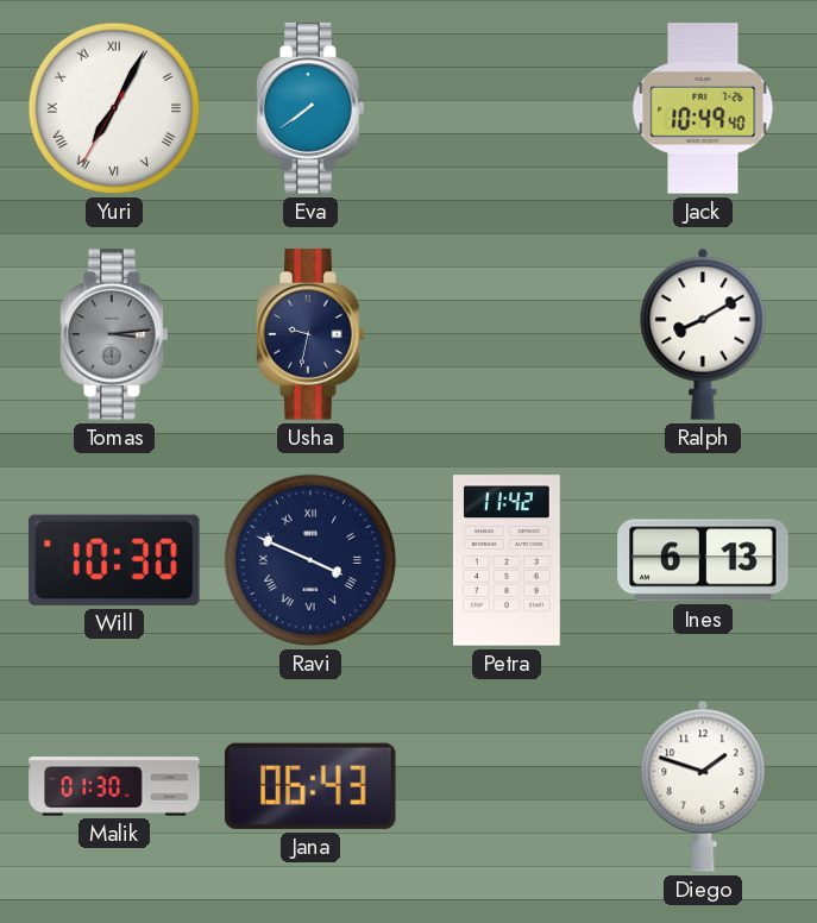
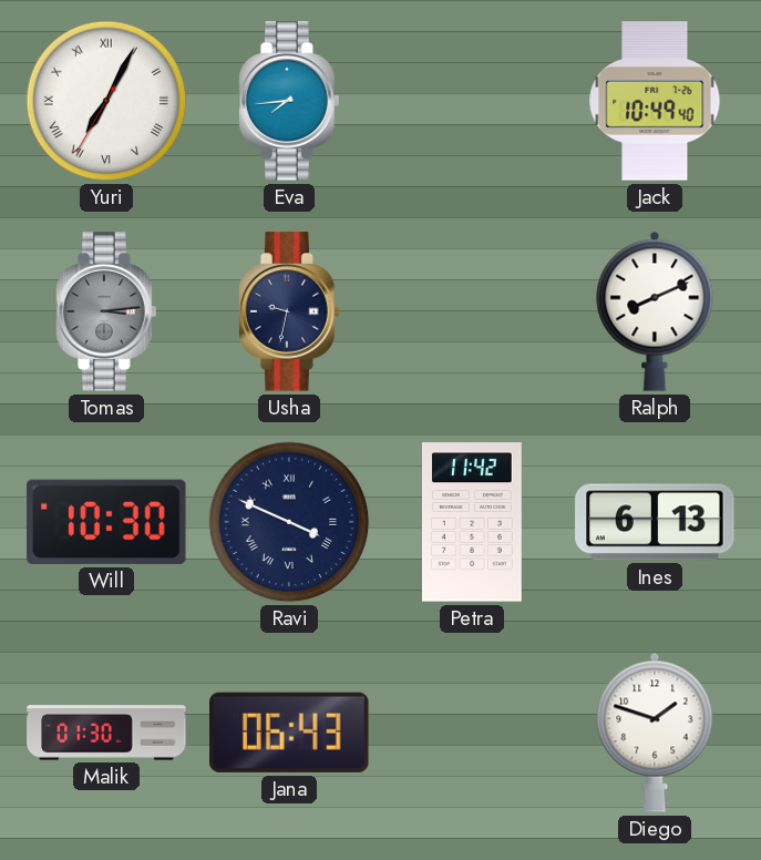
Eva: 7:39 -> 7:44
Ralph: 8:10 -> 8:11
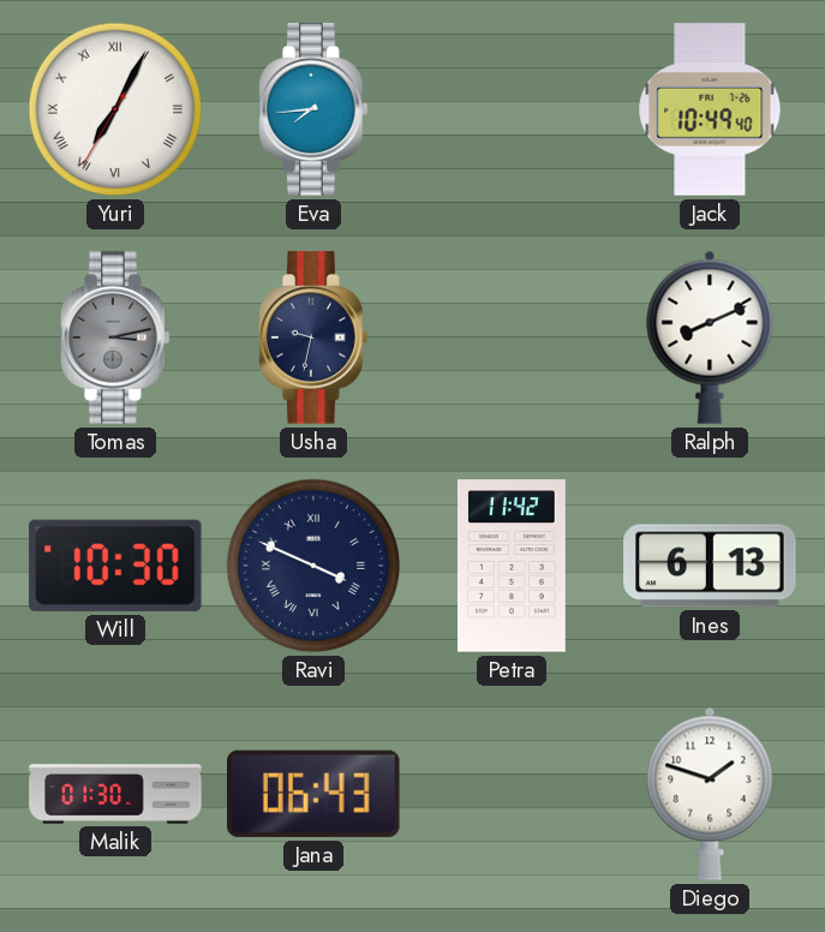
Tomas: 3:14 -> 3:13
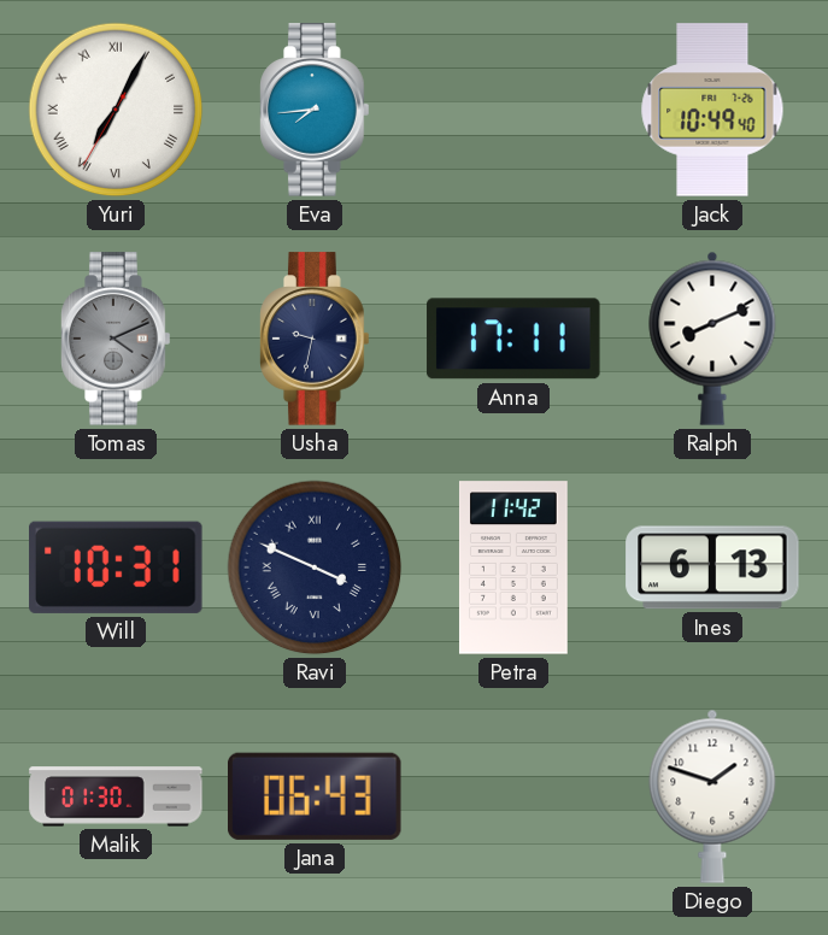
Tomas: 3:13 -> 4:11
Anna: none -> 17:11
Will: 10:30 -> 10:31
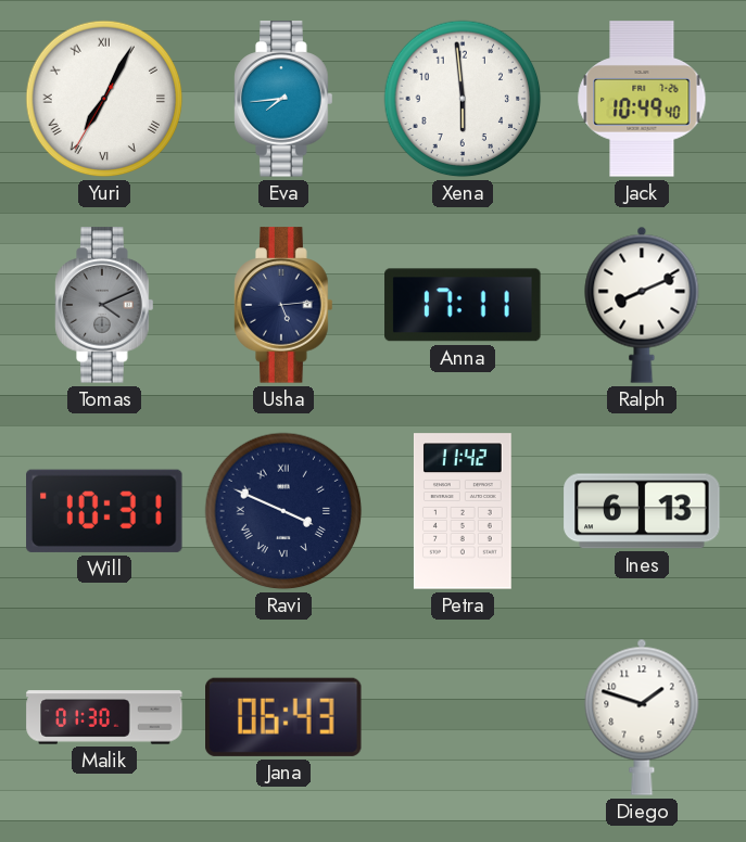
Xena: none -> 5:59
Usha: 9:32 -> 5:14
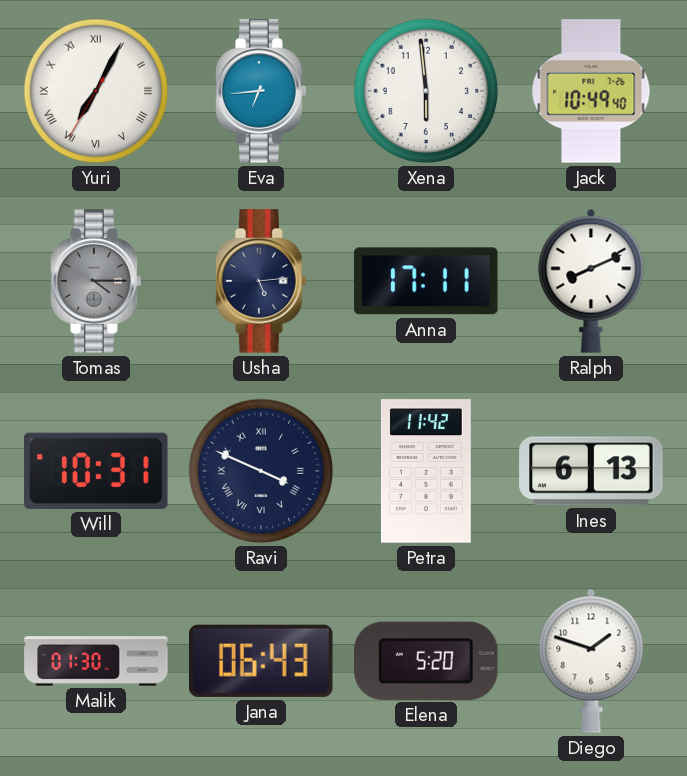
Eva: 7:44 -> 6:44
Tomas: 4:11 -> 4:15
Elena: none -> 5:20
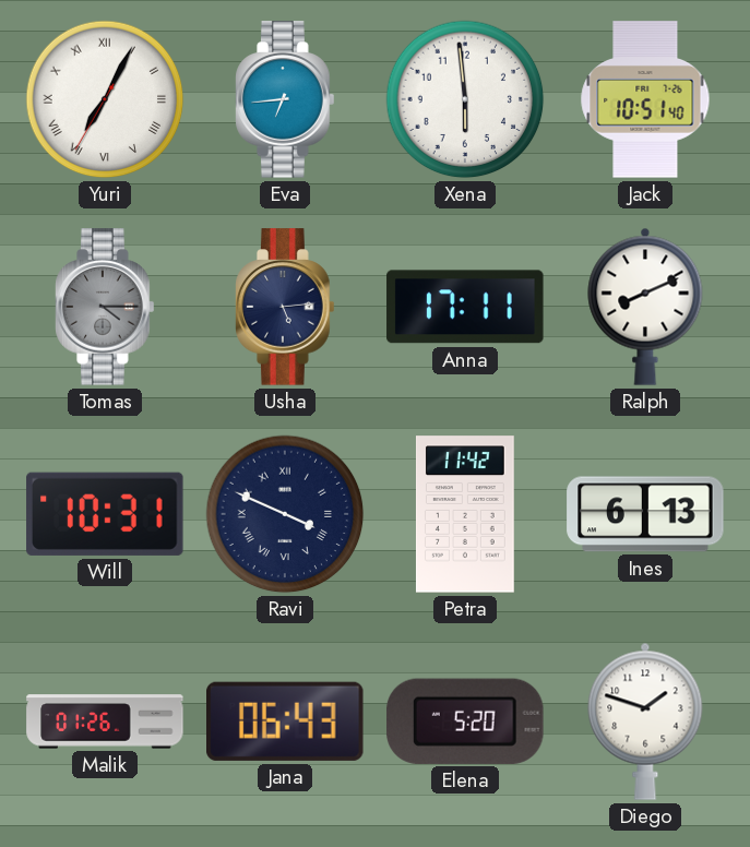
Jack: 10:49 -> 10:51
Malik: 01:30 -> 01:26
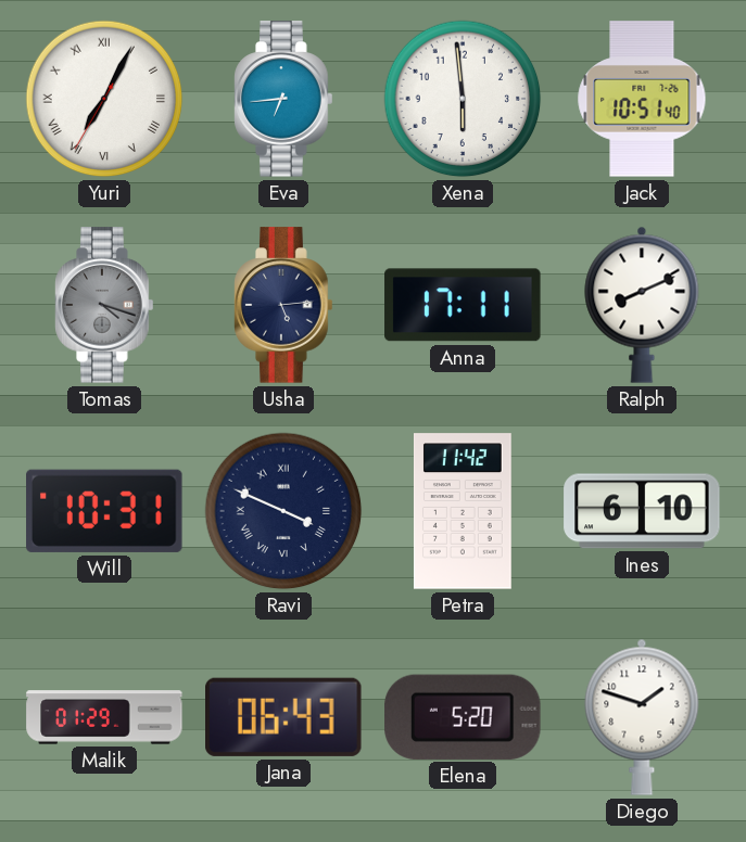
Tomas: 4:15 -> 4:18
Ines: 6:13 -> 6:10
Malik: 01:26 -> 01:29
